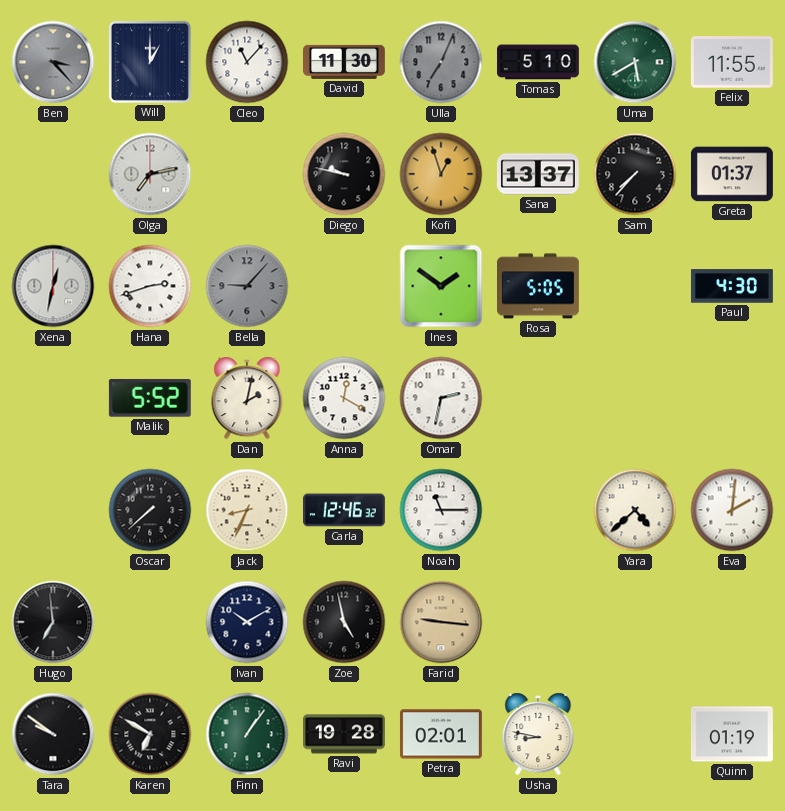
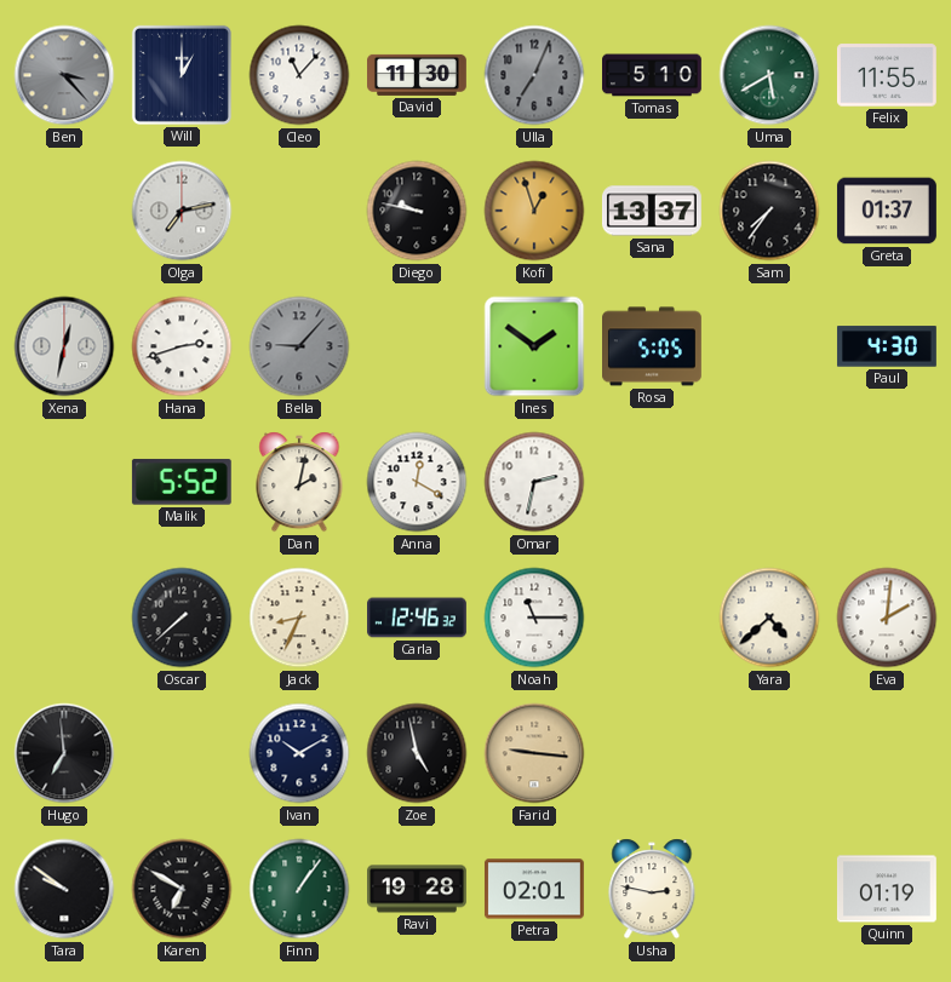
Sam: 7:37 -> 7:36
Usha: 8:47 -> 2:47
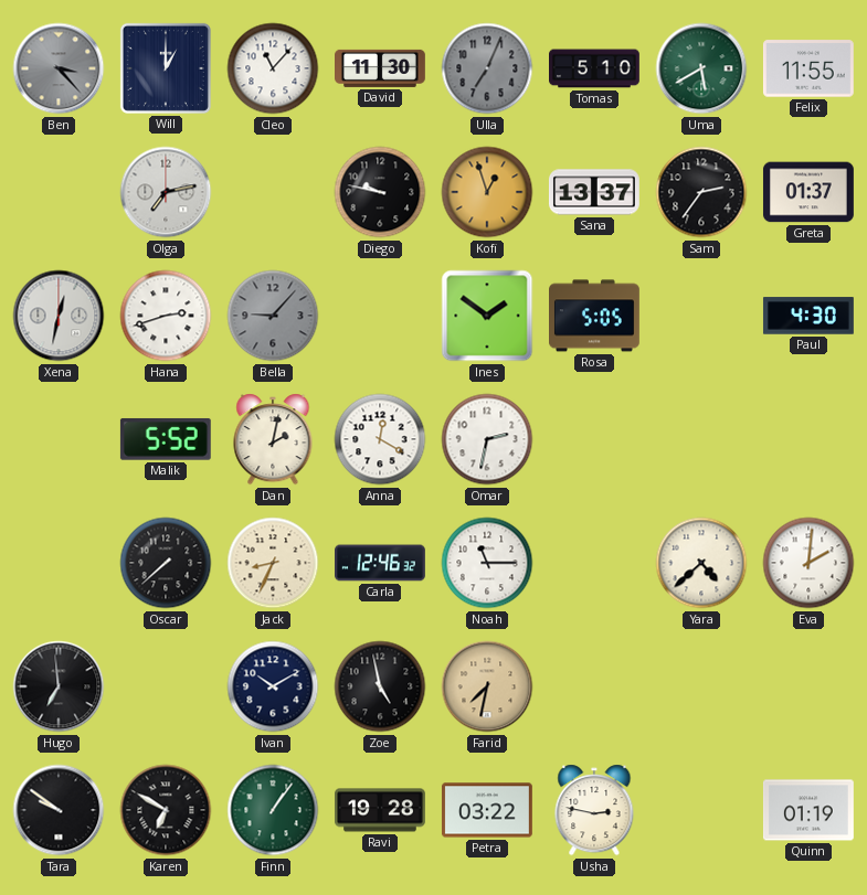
Sam: 7:36 -> 2:36
Farid: 9:16 -> 7:32
Petra: 02:01 -> 03:22
